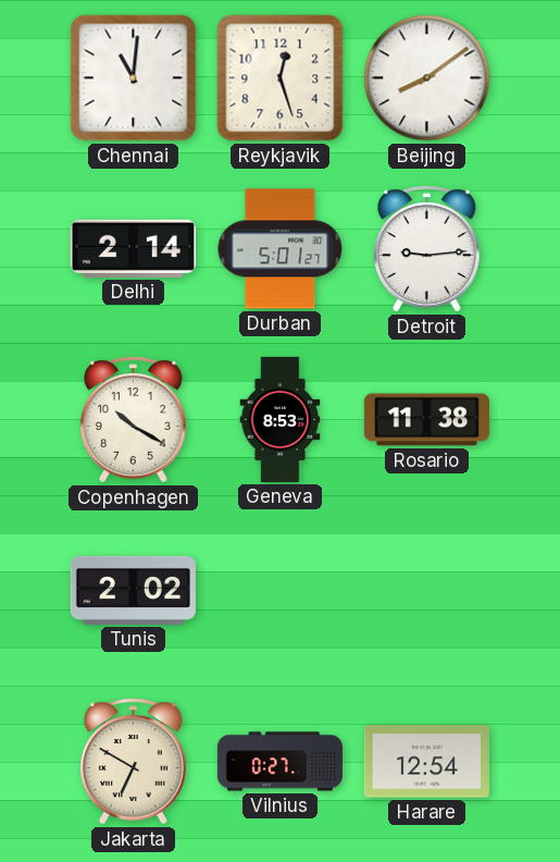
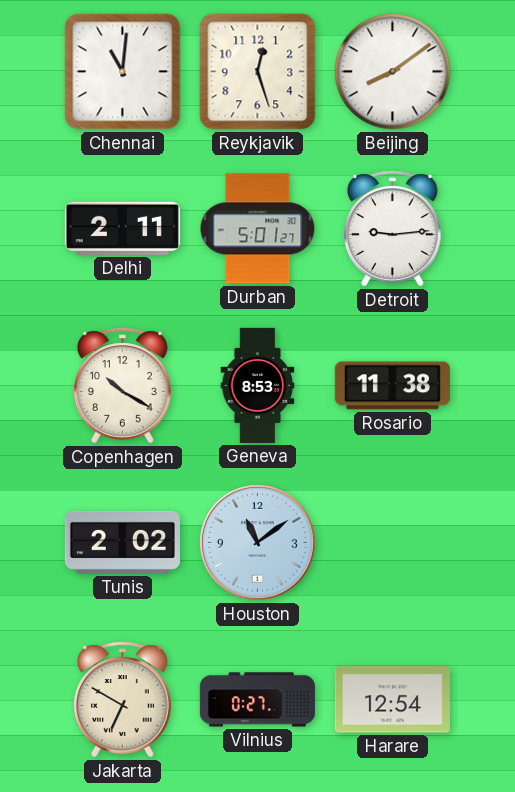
Delhi: 2:14 -> 2:11
Houston: none -> 11:09
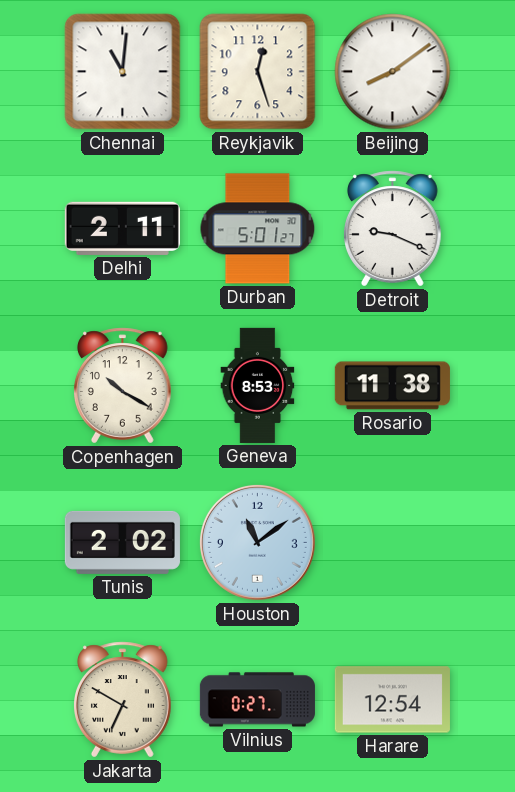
Detroit: 9:14 -> 9:19
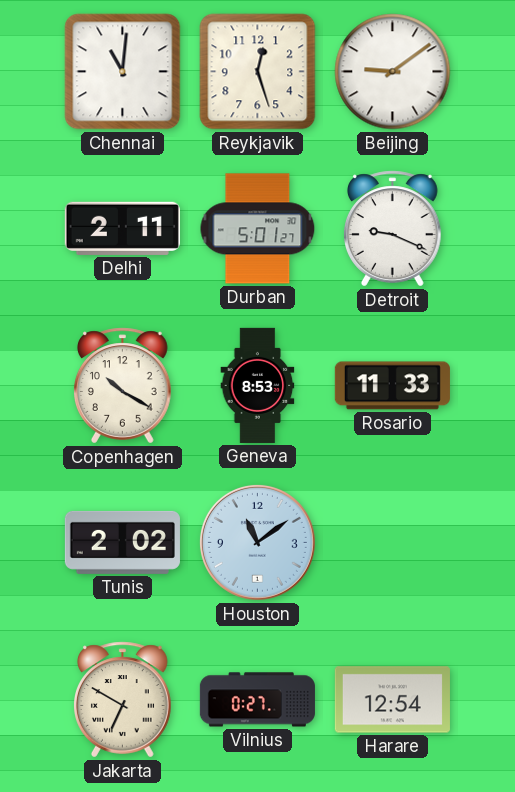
Beijing: 8:09 -> 9:09
Rosario: 11:38 -> 11:33
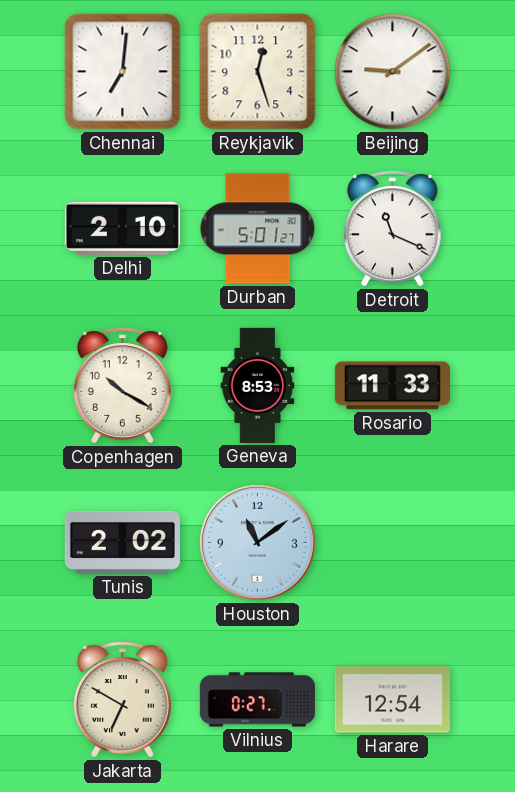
Chennai: 11:01 -> 7:01
Delhi: 2:11 -> 2:10
Detroit: 9:19 -> 11:19
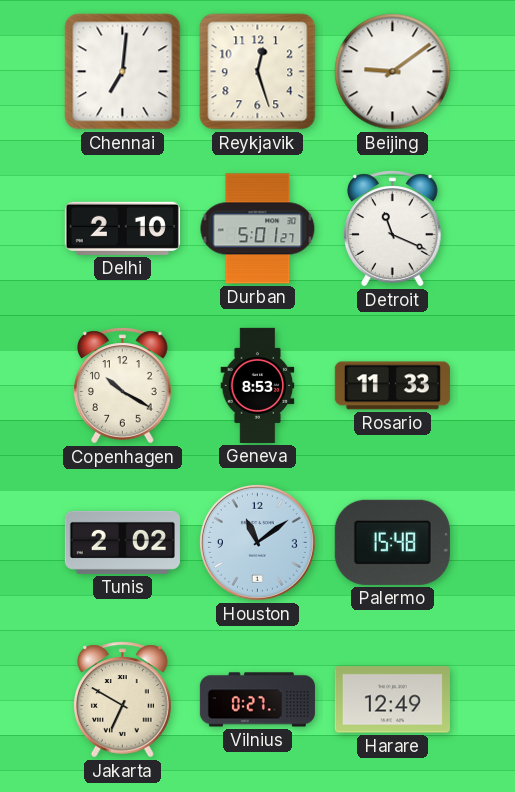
Palermo: none -> 15:48
Harare: 12:54 -> 12:49
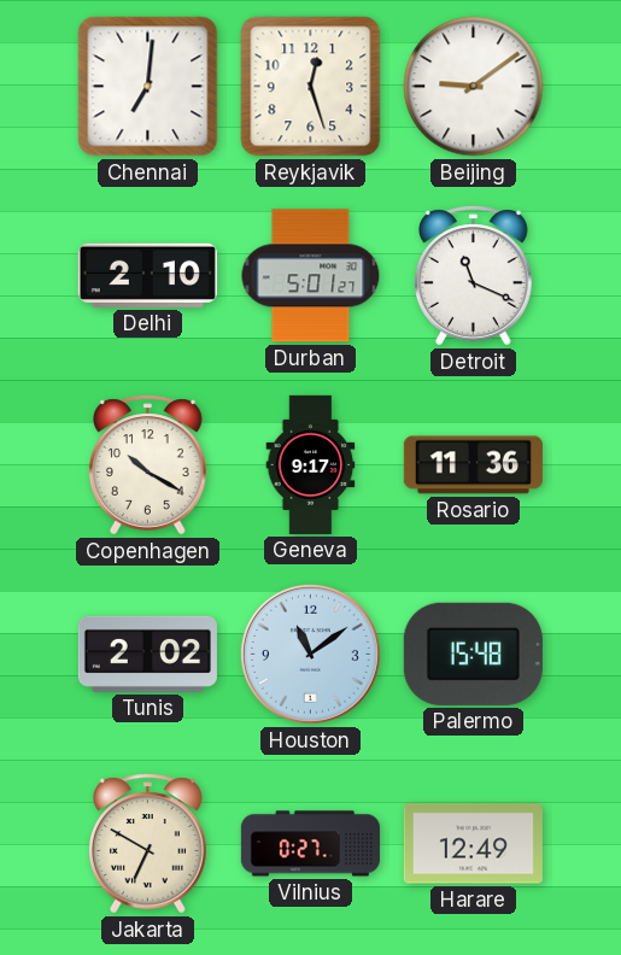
Geneva: 8:53 -> 9:17
Rosario: 11:33 -> 11:36
